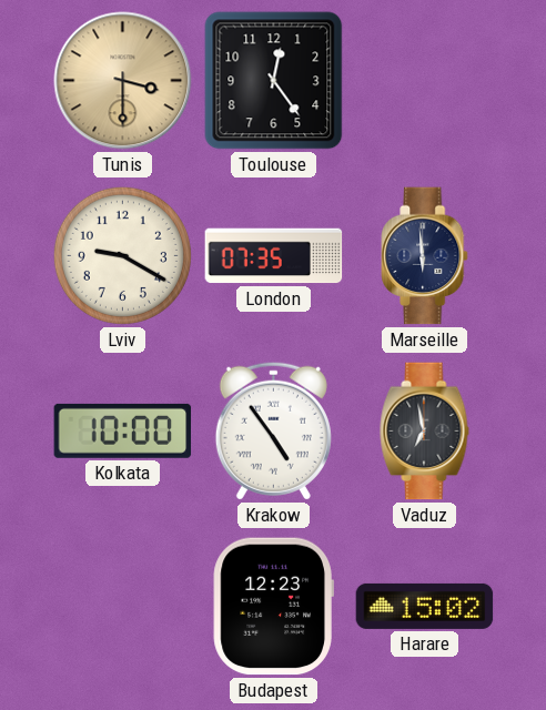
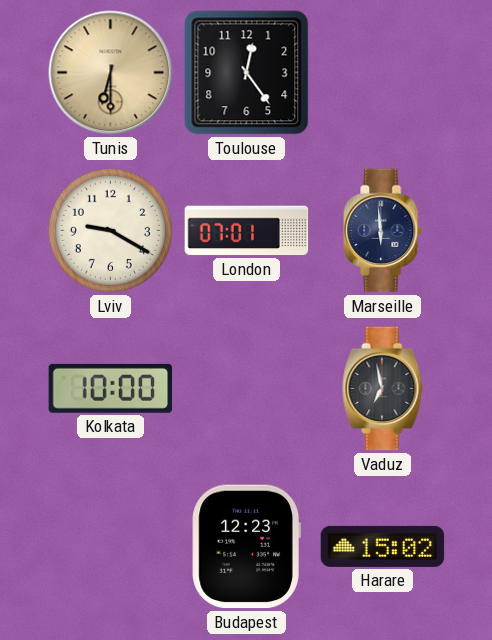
Tunis: 3:30 -> 6:30
London: 07:35 -> 07:01
Krakow: 4:54 -> none
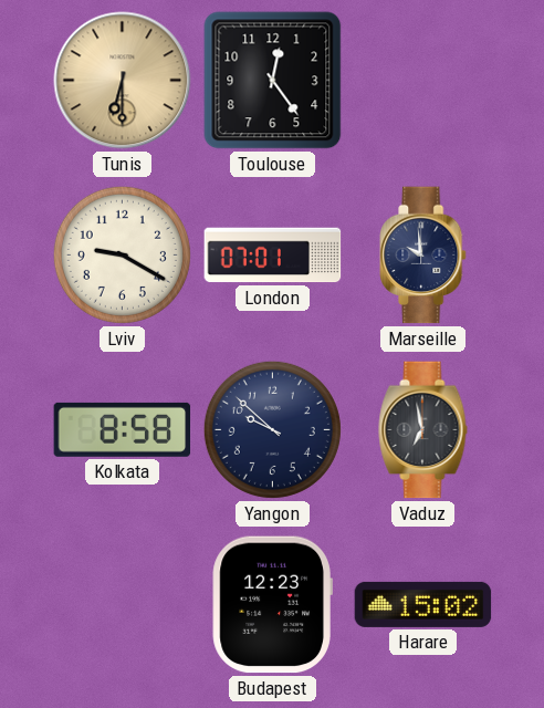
Marseille: 5:59 -> 9:59
Kolkata: 10:00 -> 8:58
Yangon: none -> 9:52
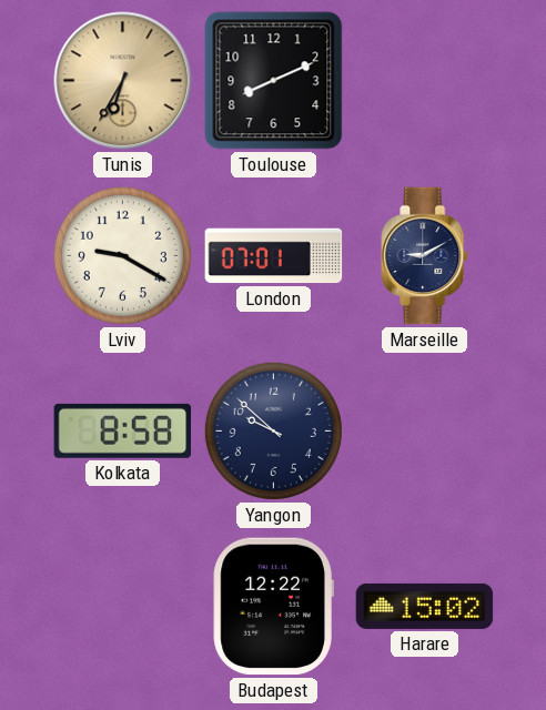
Tunis: 6:30 -> 6:35
Toulouse: 12:24 -> 8:11
Marseille: 9:59 -> 9:10
Vaduz: 6:58 -> none
Budapest: 12:23 -> 12:22
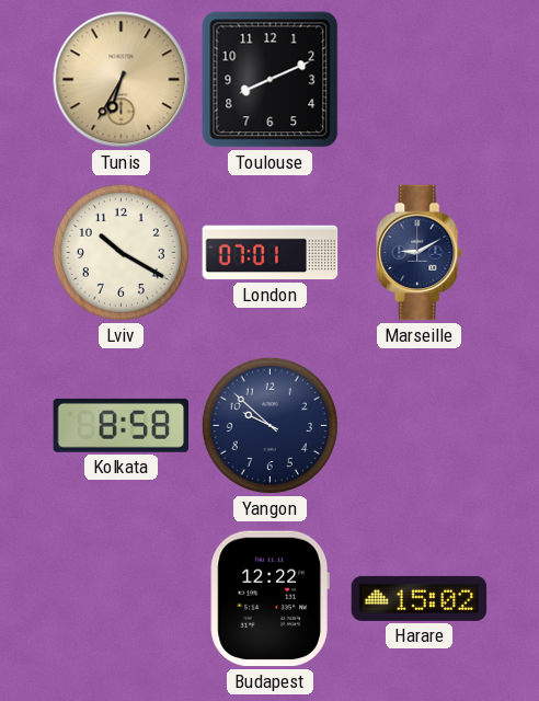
Lviv: 9:20 -> 10:20
